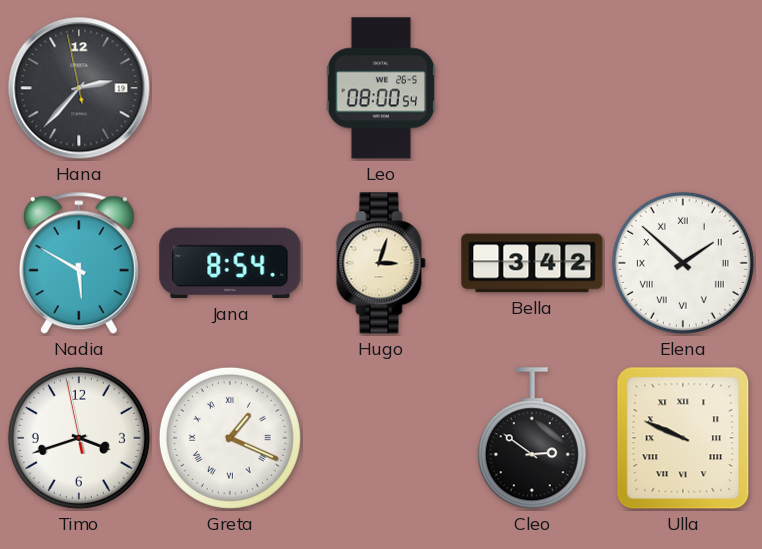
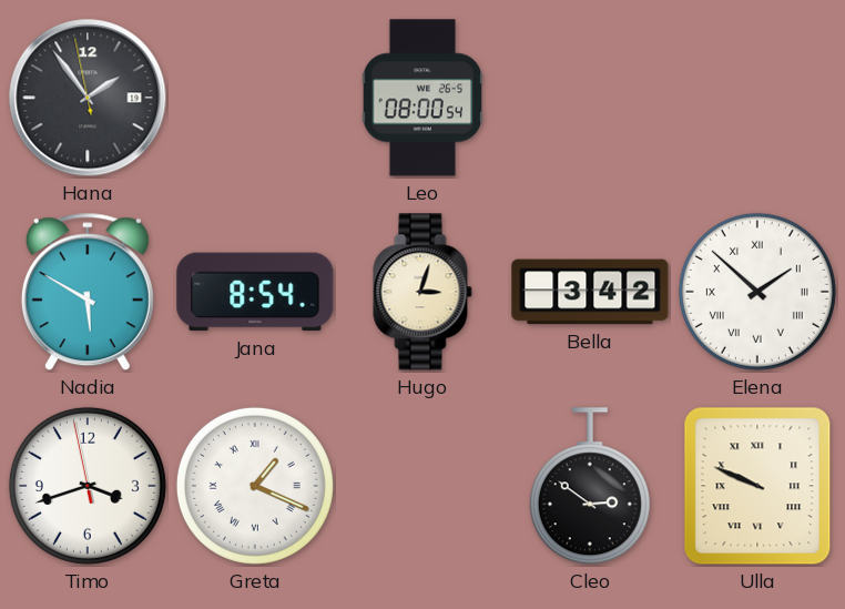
Hana: 2:36 -> 1:53
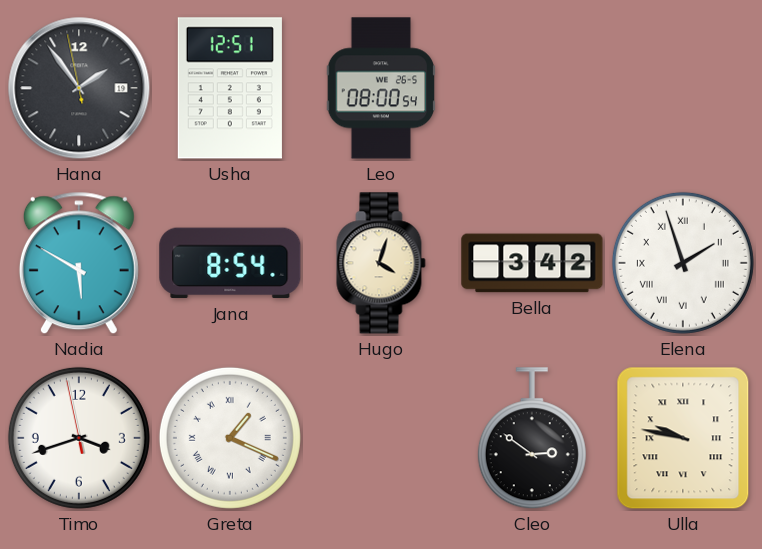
Usha: none -> 12:51
Hugo: 3:03 -> 4:03
Elena: 1:52 -> 1:57
Ulla: 9:49 -> 9:47
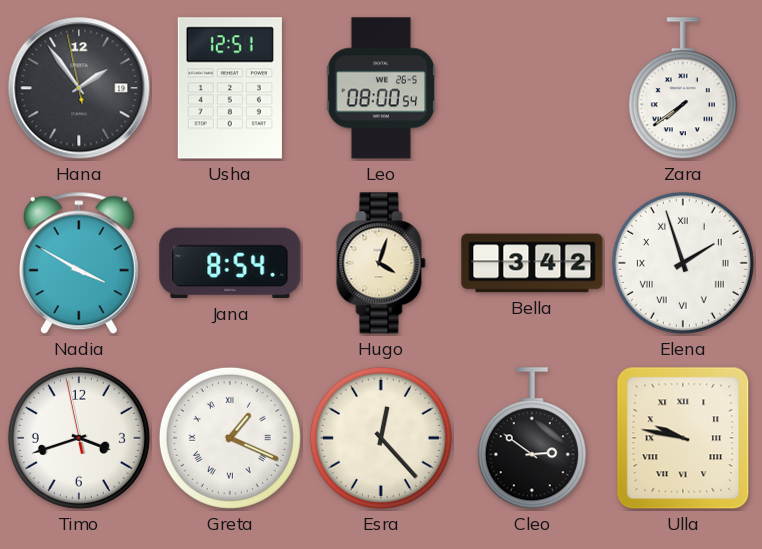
Zara: none -> 7:39
Nadia: 5:50 -> 3:50
Esra: none -> 12:23
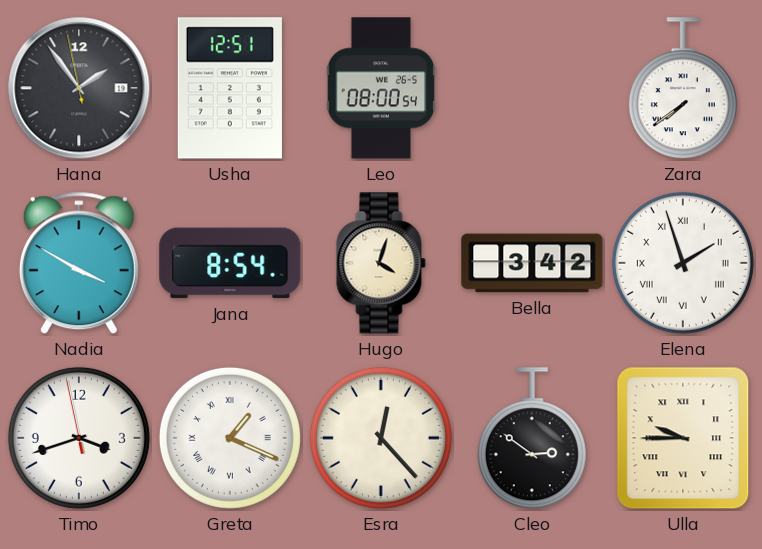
Ulla: 9:47 -> 9:45
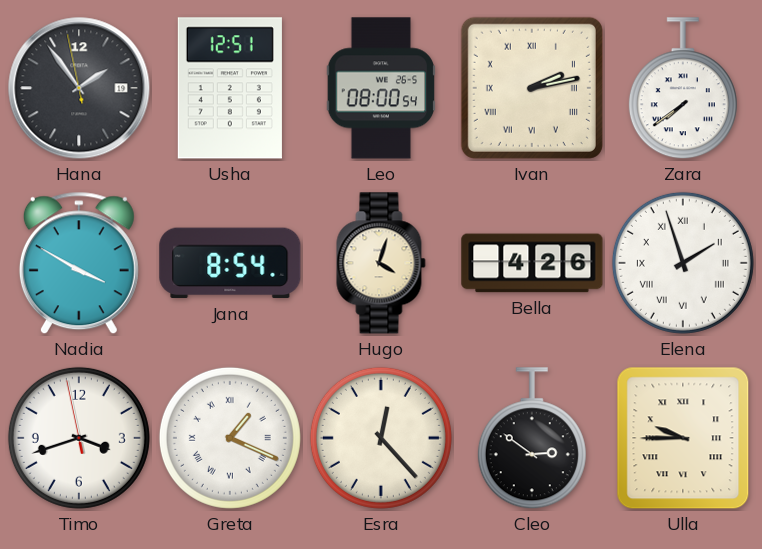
Ivan: none -> 2:13
Bella: 3:42 -> 4:26
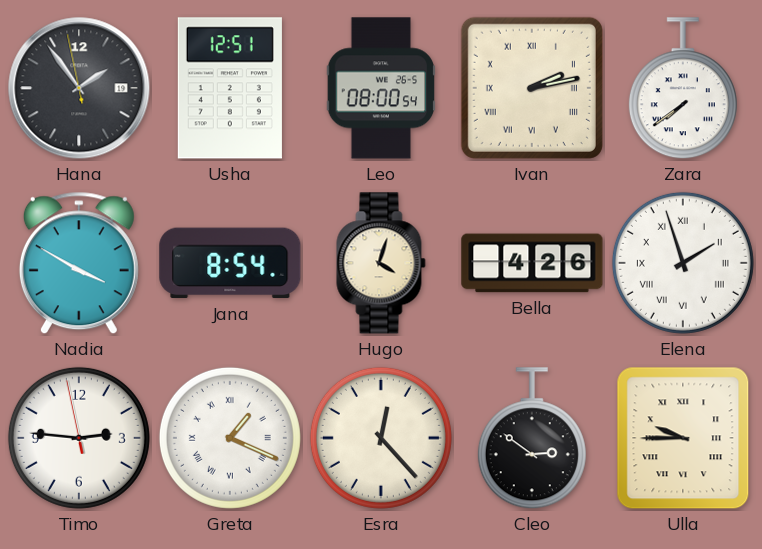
Timo: 3:41 -> 2:45
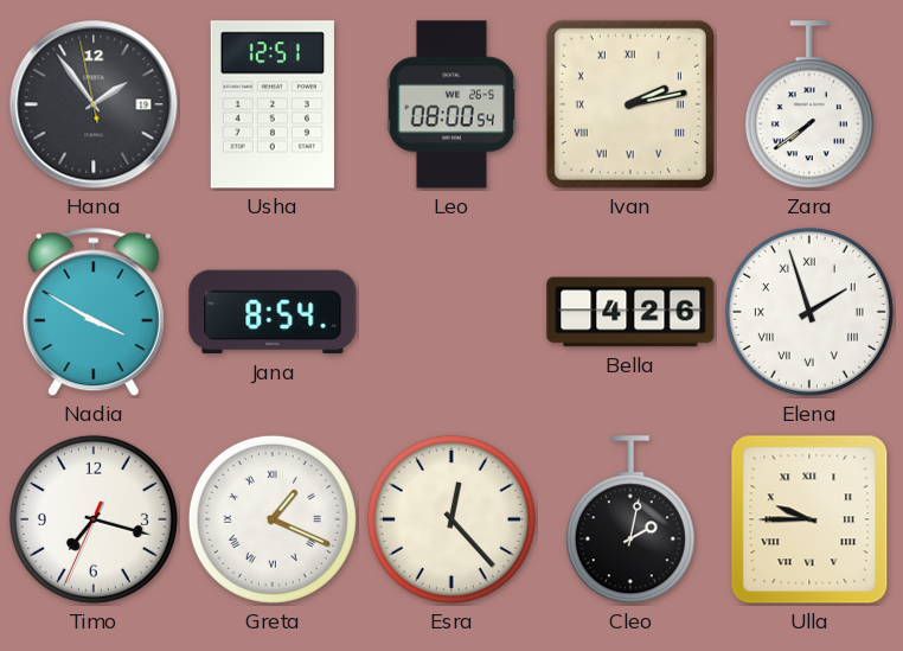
Hugo: 4:03 -> none
Timo: 2:45 -> 7:17
Cleo: 2:51 -> 2:02
